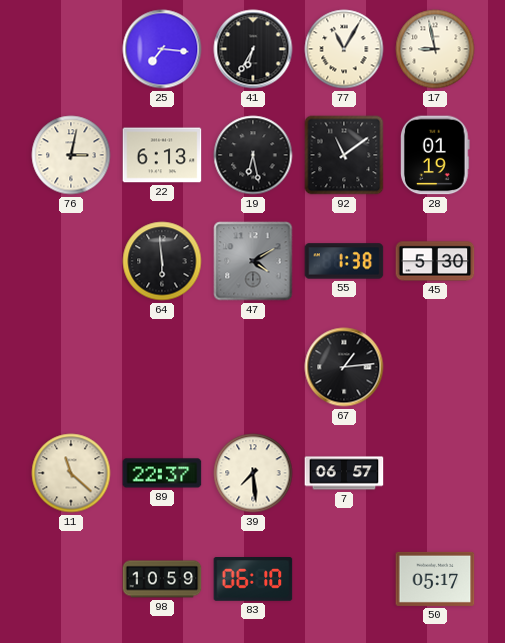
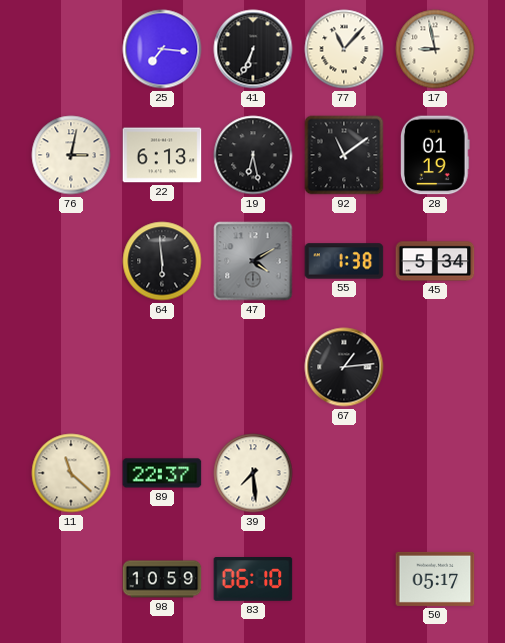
41: 6:35 -> 6:34
77: 11:05 -> 11:07
45: 5:30 -> 5:34
7: 06:57 -> none
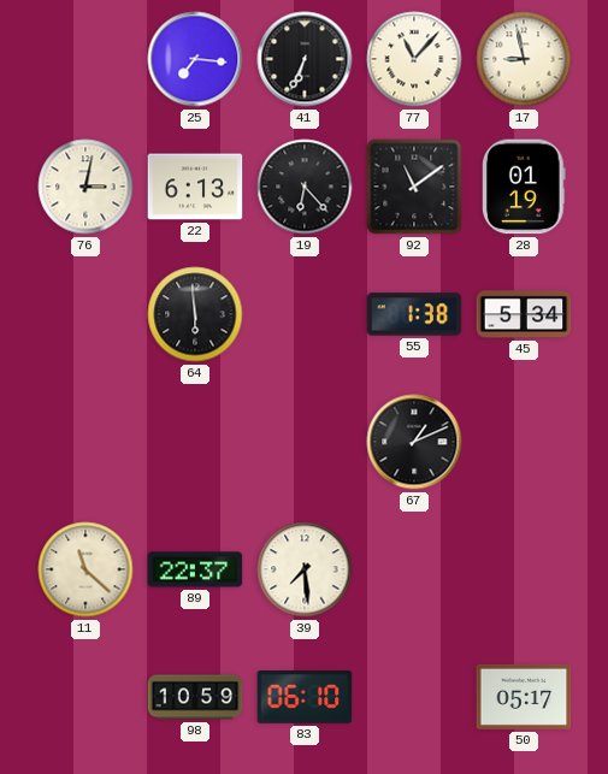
19: 6:28 -> 6:23
47: 4:10 -> none
67: 1:14 -> 1:11
